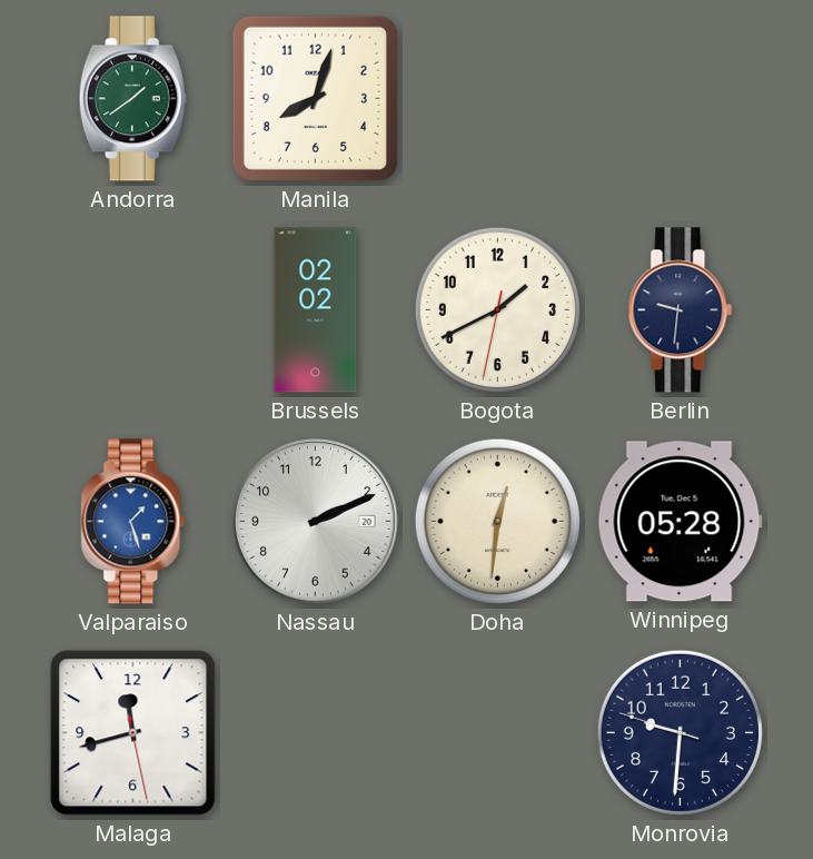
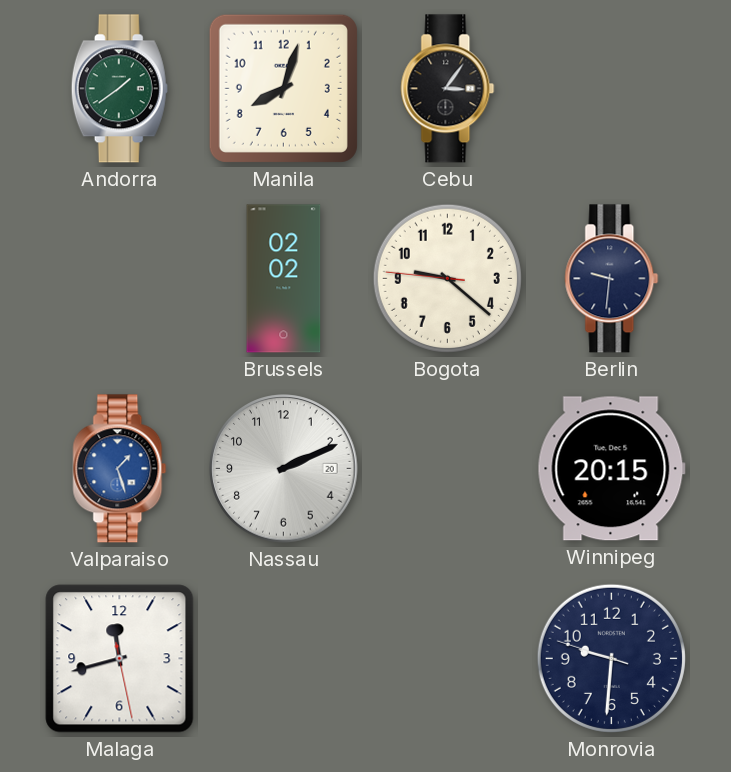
Cebu: none -> 3:06
Bogota: 1:40 -> 9:21
Doha: 12:31 -> none
Winnipeg: 05:28 -> 20:15
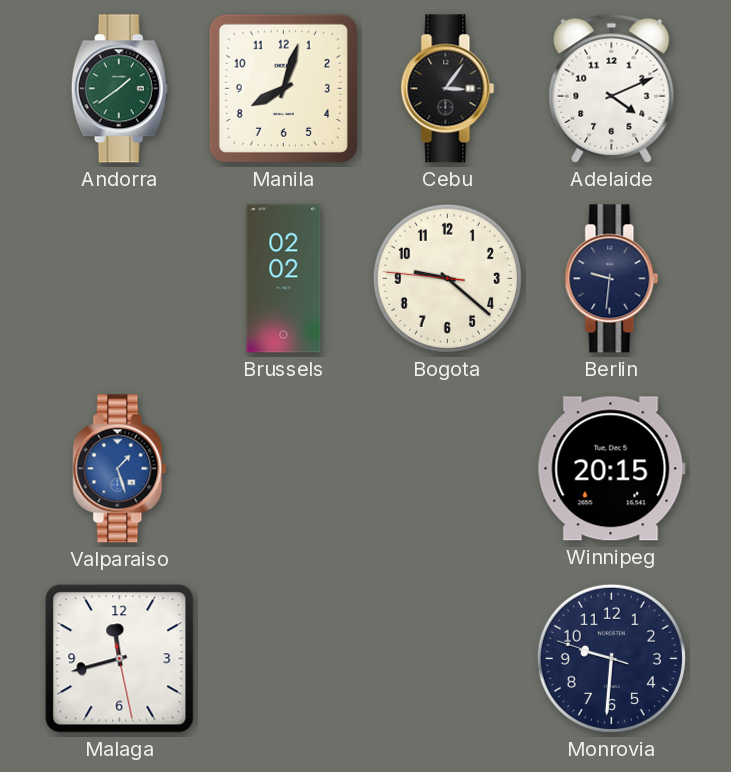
Adelaide: none -> 4:11
Nassau: 2:11 -> none
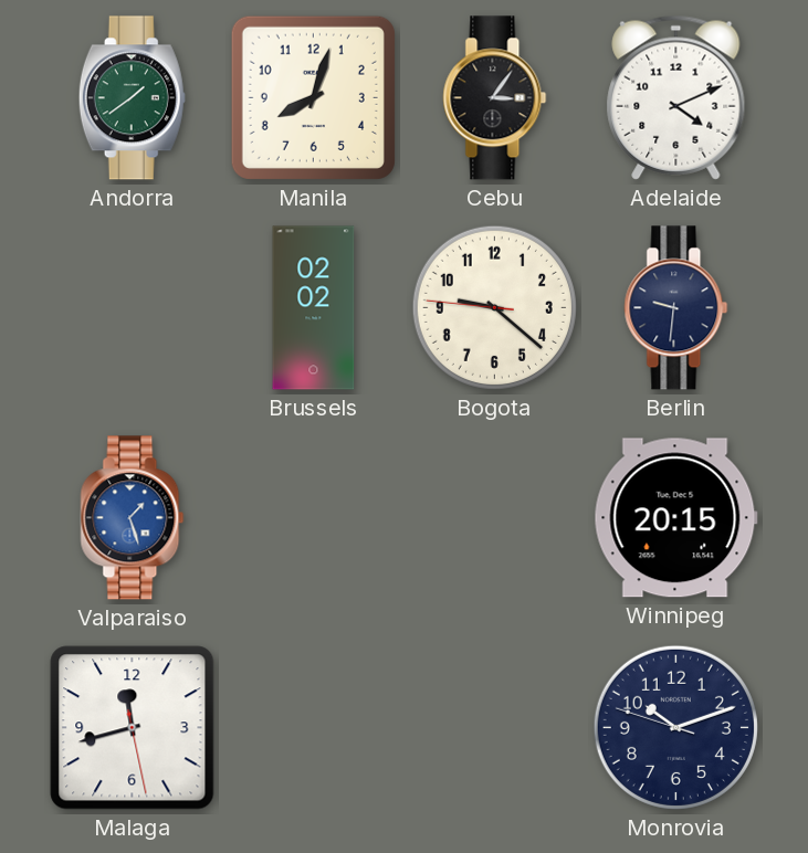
Monrovia: 9:30 -> 10:11
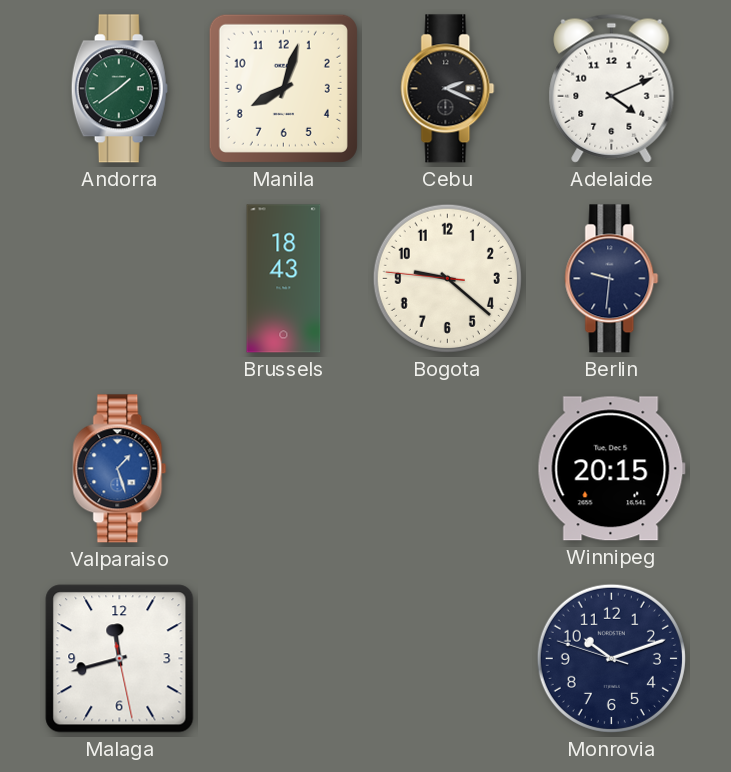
Cebu: 3:06 -> 2:19
Brussels: 02:02 -> 18:43
